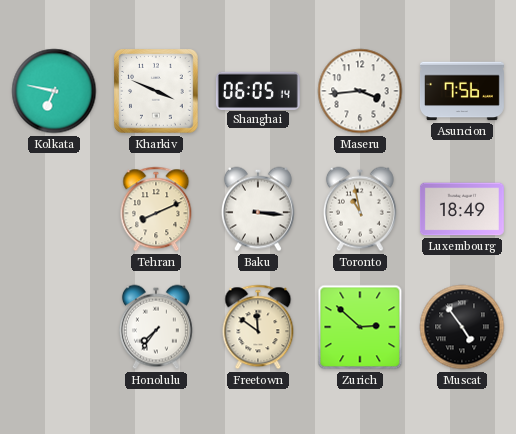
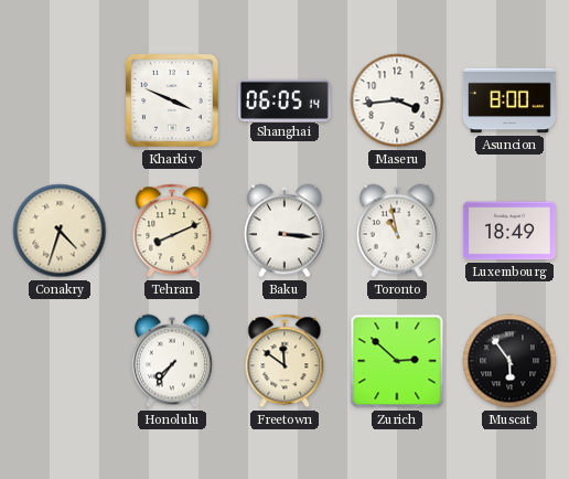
Kolkata: 6:47 -> none
Asuncion: 7:56 -> 8:00
Conakry: none -> 4:33
Muscat: 4:54 -> 5:54
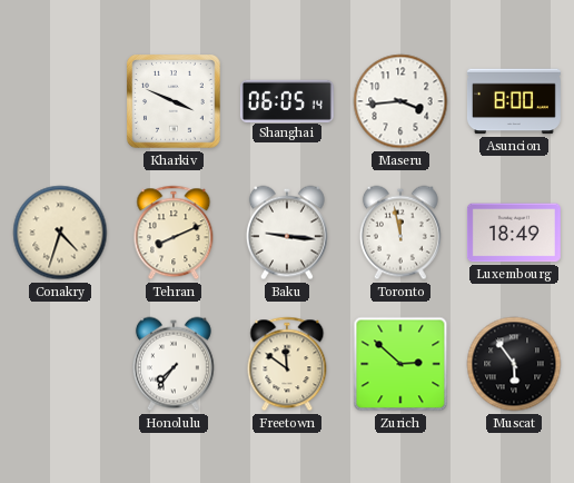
Baku: 3:16 -> 9:16
Toronto: 10:58 -> 11:58
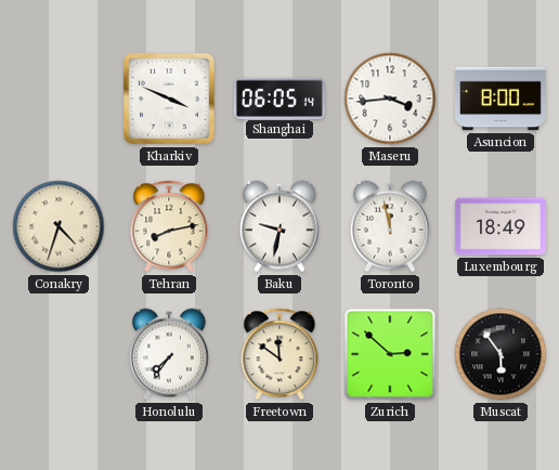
Tehran: 8:11 -> 8:13
Baku: 9:16 -> 9:32
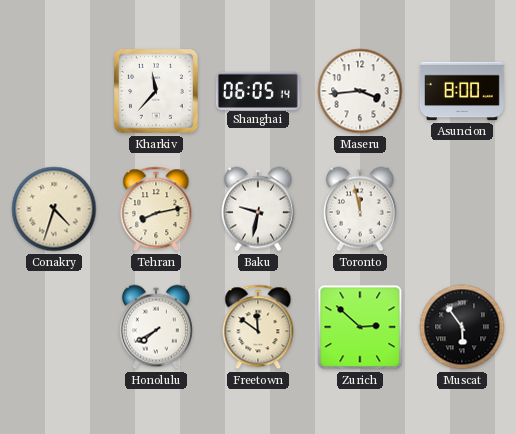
Kharkiv: 3:49 -> 11:37
Luxembourg: 18:49 -> none
Honolulu: 7:36 -> 7:40
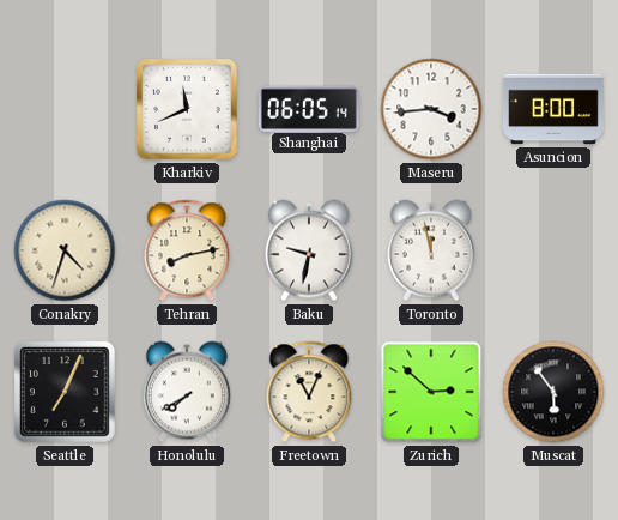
Kharkiv: 11:37 -> 11:41
Seattle: none -> 7:04
Freetown: 11:51 -> 11:04
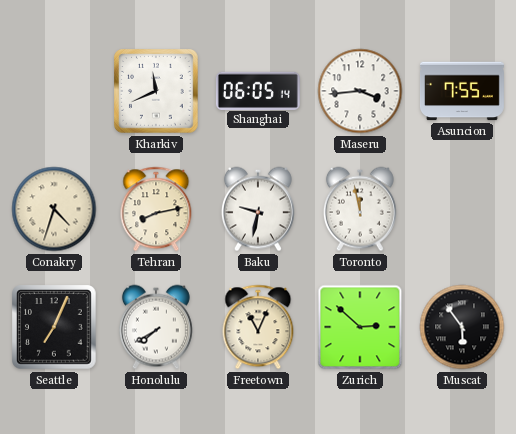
Asuncion: 8:00 -> 7:55
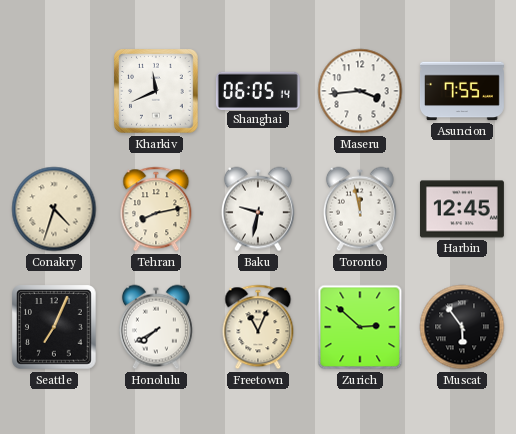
Harbin: none -> 12:45
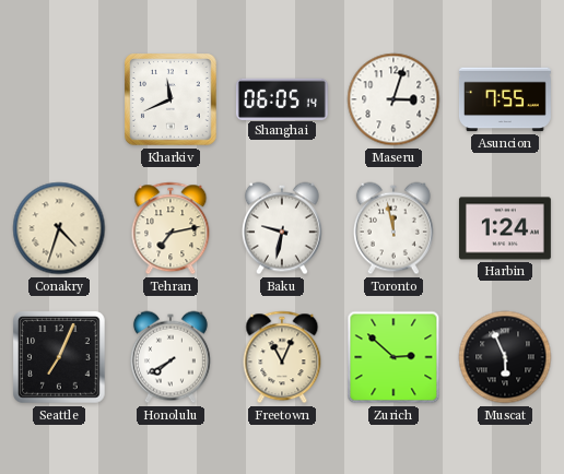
Maseru: 3:44 -> 3:03
Tehran: 8:13 -> 7:13
Harbin: 12:45 -> 1:24
Muscat: 5:54 -> 5:56
